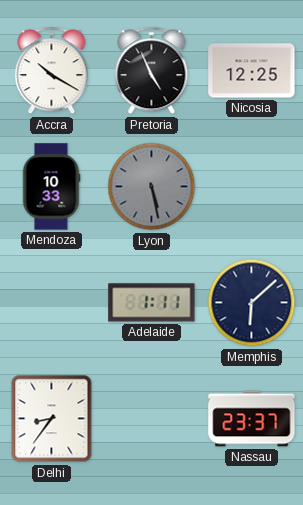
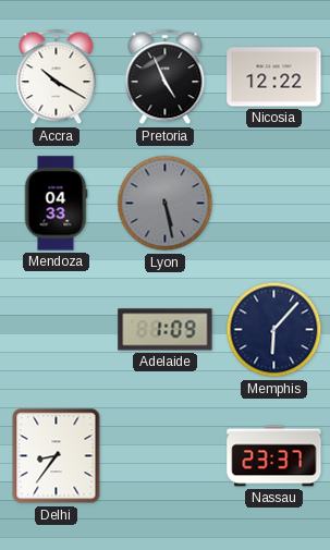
Nicosia: 12:25 -> 12:22
Mendoza: 10:33 -> 04:33
Adelaide: 1:11 -> 1:09
Memphis: 6:08 -> 6:07
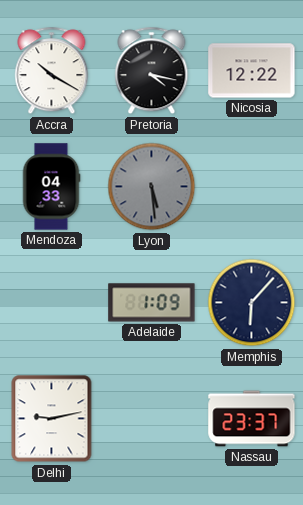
Pretoria: 4:56 -> 4:17
Lyon: 5:28 -> 5:29
Delhi: 8:36 -> 9:13
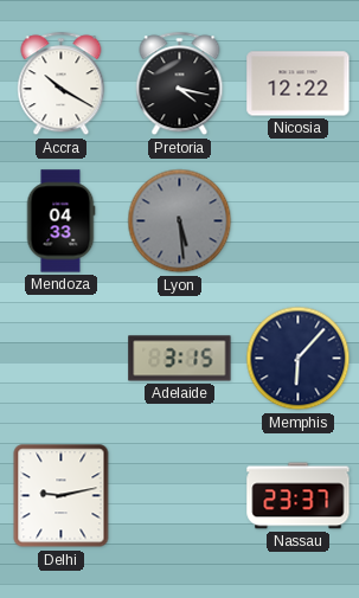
Adelaide: 1:09 -> 3:15
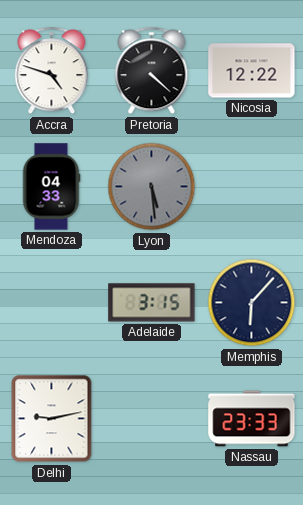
Accra: 10:20 -> 4:48
Pretoria: 4:17 -> 4:22
Nassau: 23:37 -> 23:33
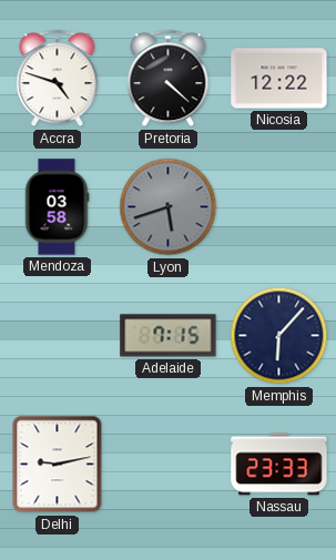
Mendoza: 04:33 -> 03:58
Lyon: 5:29 -> 5:42
Adelaide: 3:15 -> 7:15
